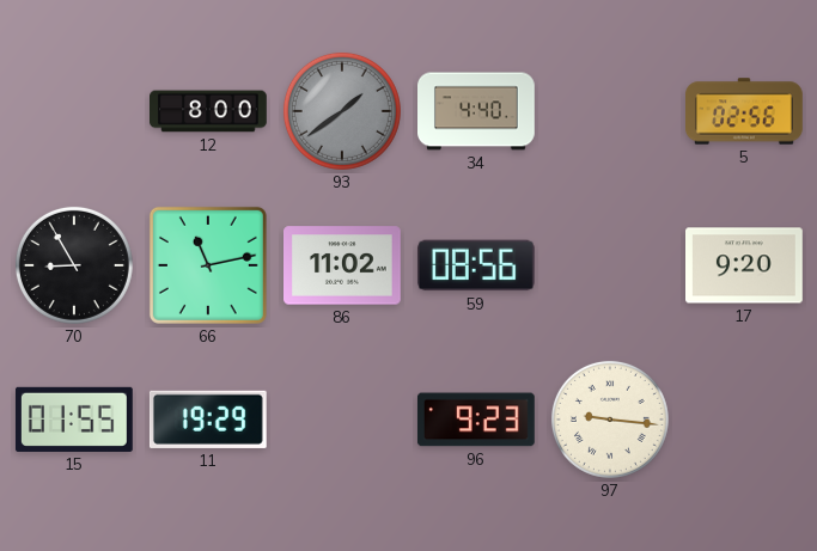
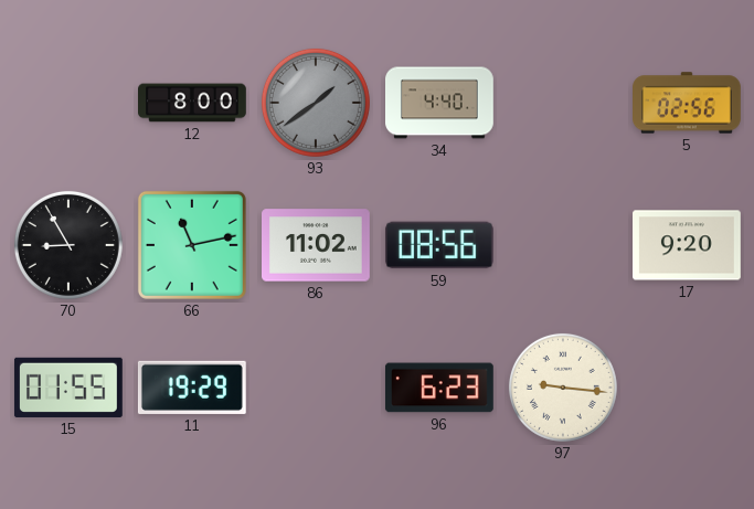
96: 9:23 -> 6:23
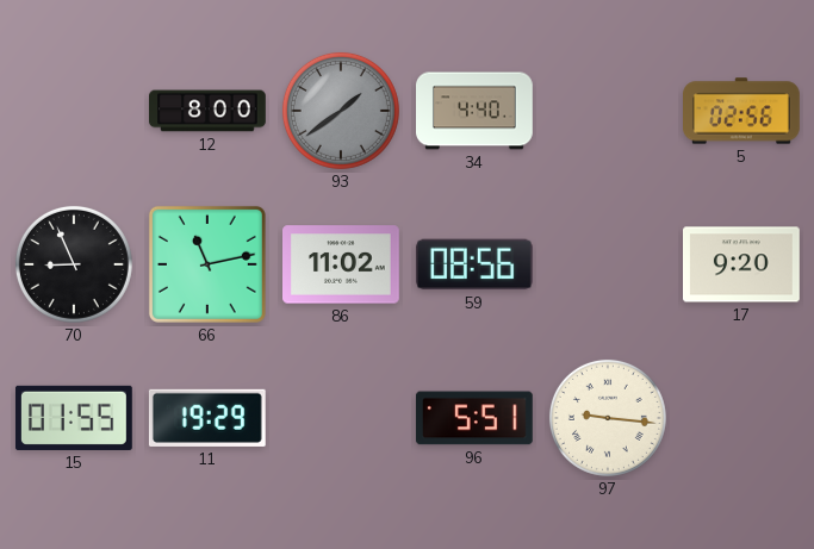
70: 8:55 -> 8:56
96: 6:23 -> 5:51
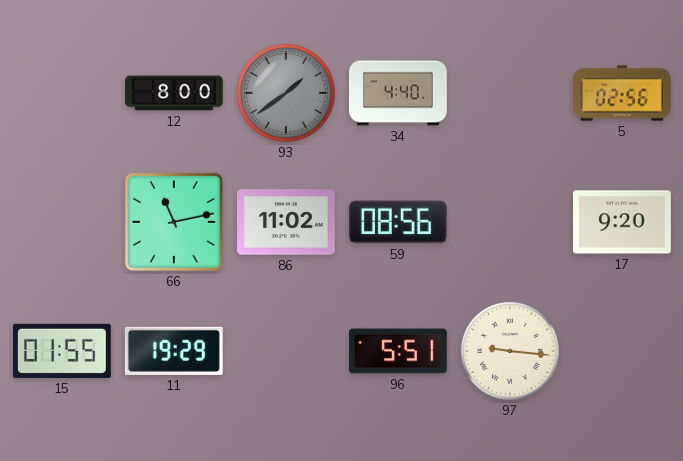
70: 8:56 -> none
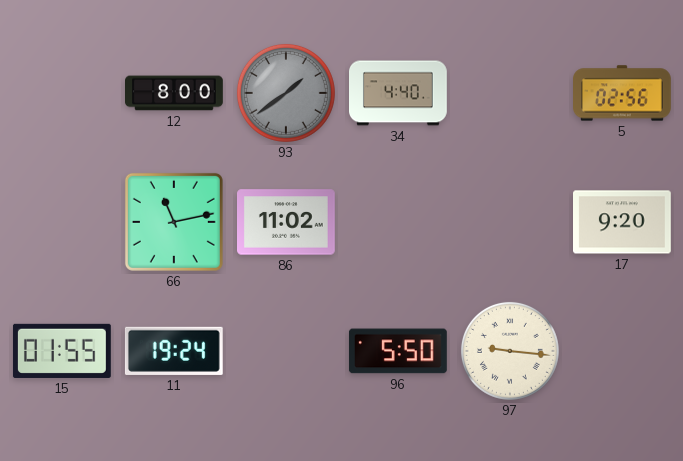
59: 08:56 -> none
11: 19:29 -> 19:24
96: 5:51 -> 5:50
